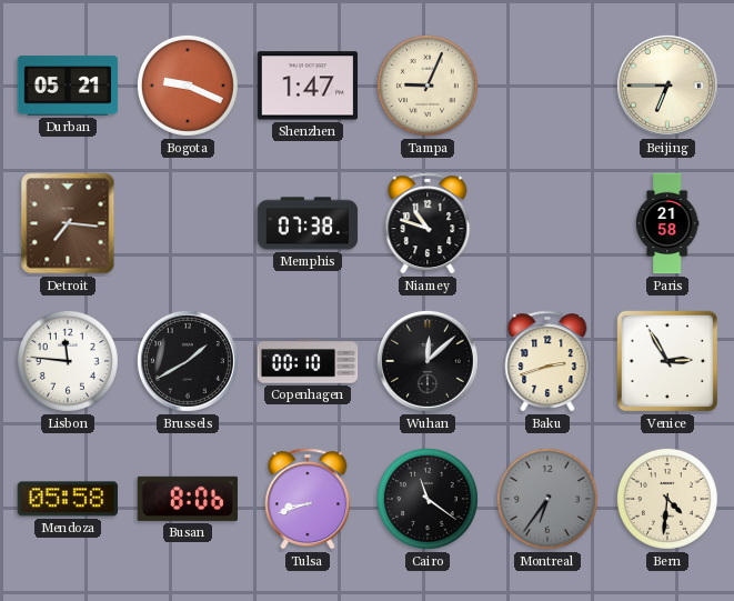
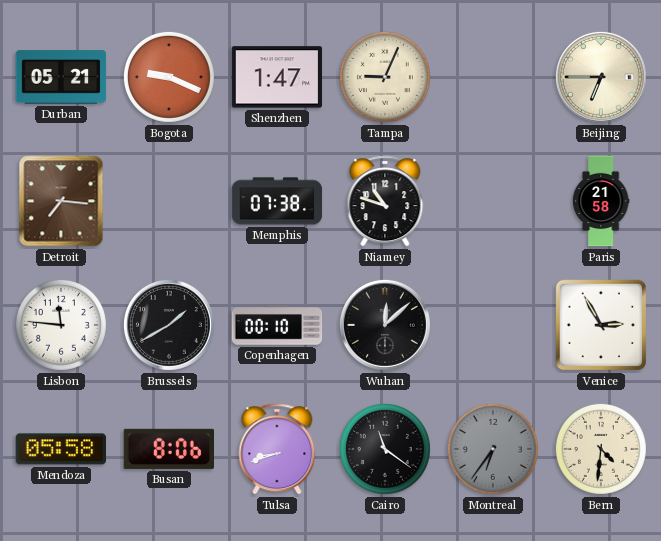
Baku: 2:42 -> none
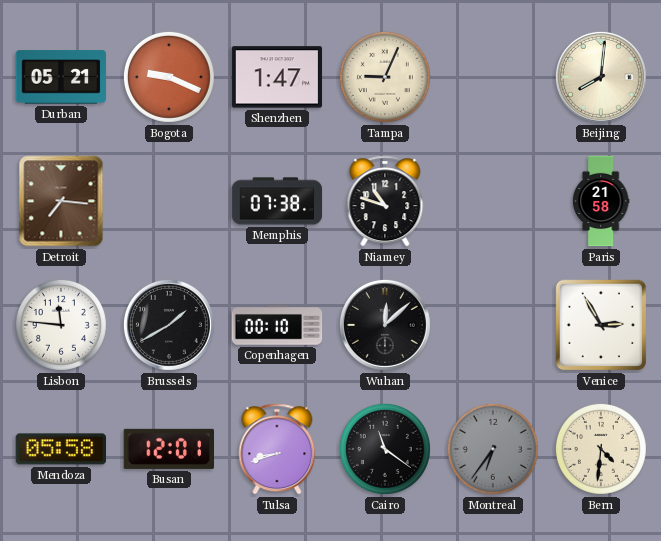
Beijing: 6:45 -> 8:01
Busan: 8:06 -> 12:01
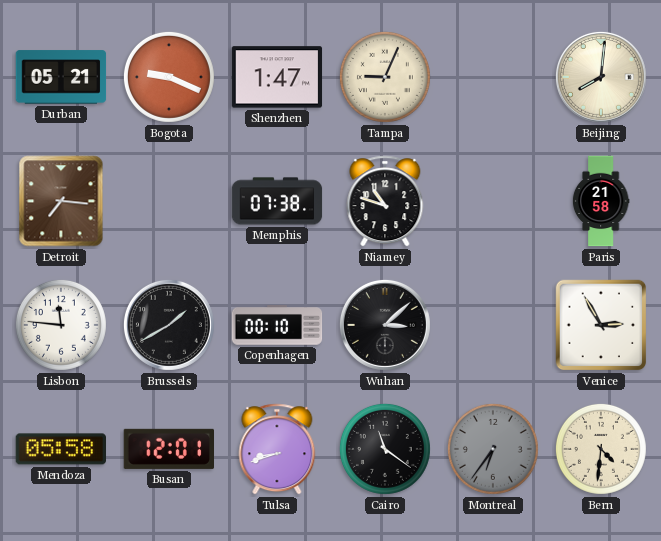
Wuhan: 12:08 -> 3:08
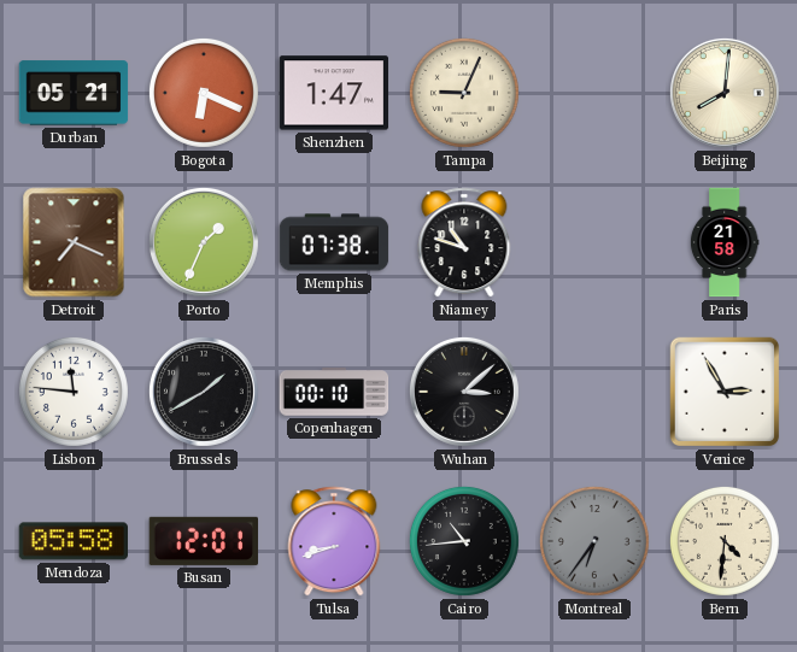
Bogota: 9:19 -> 6:19
Detroit: 7:16 -> 7:19
Porto: none -> 1:34
Cairo: 11:21 -> 10:44
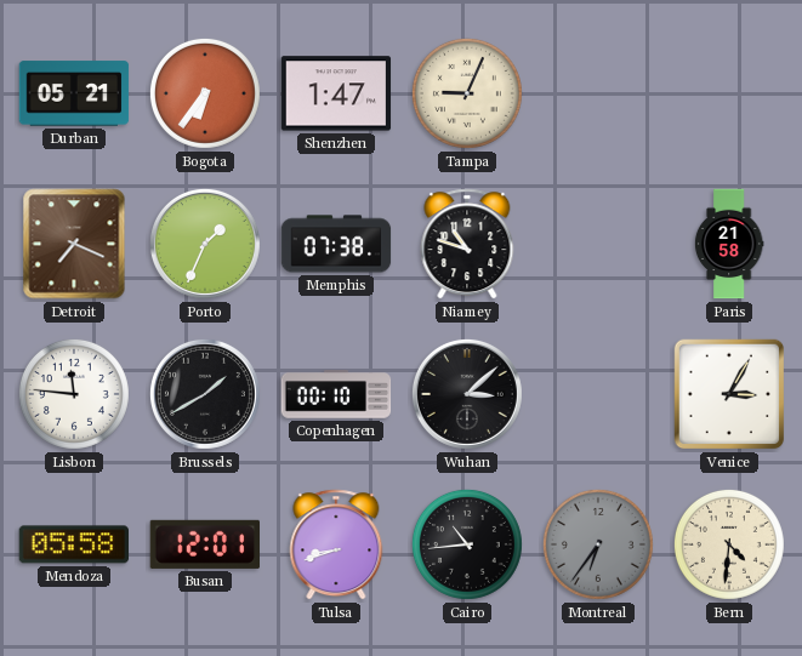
Bogota: 6:19 -> 6:36
Beijing: 8:01 -> none
Venice: 2:55 -> 3:05
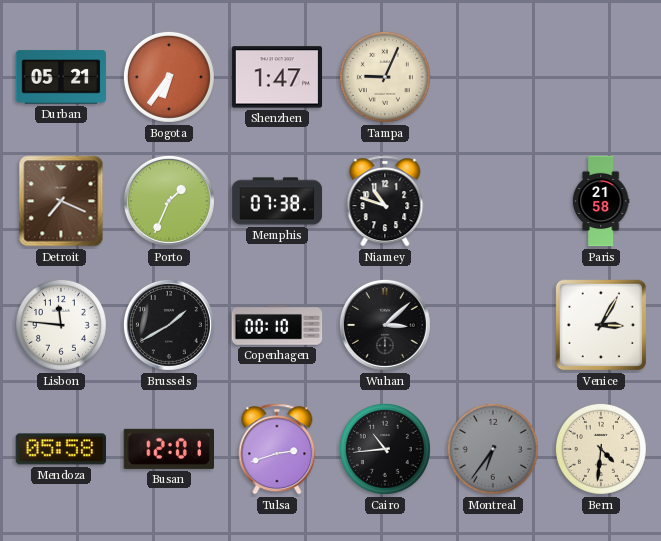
Tulsa: 8:42 -> 2:42
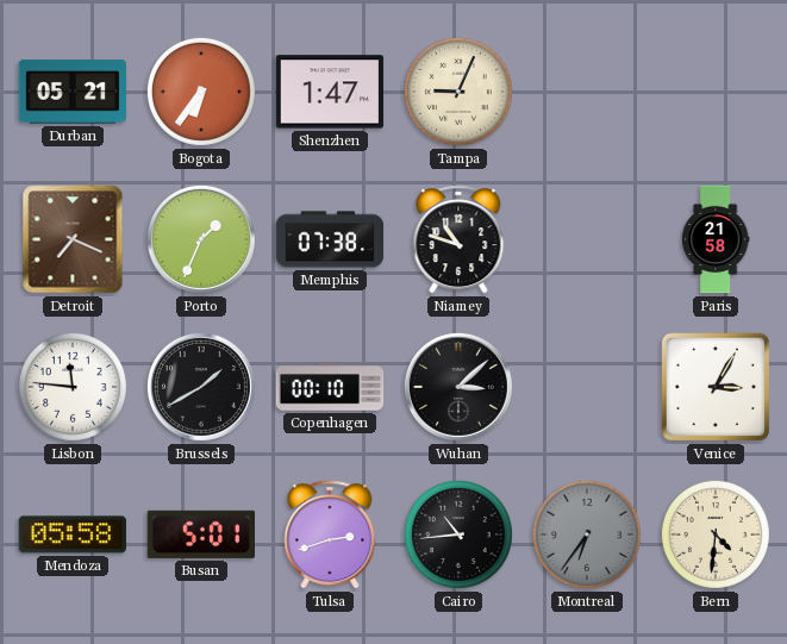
Busan: 12:01 -> 5:01
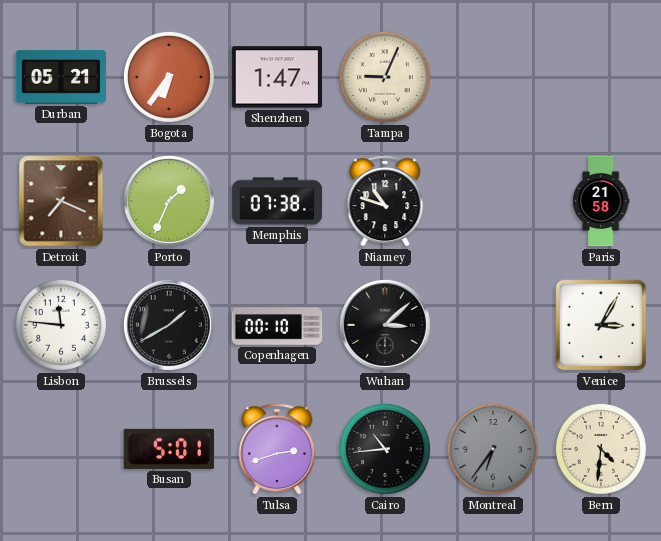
Mendoza: 05:58 -> none
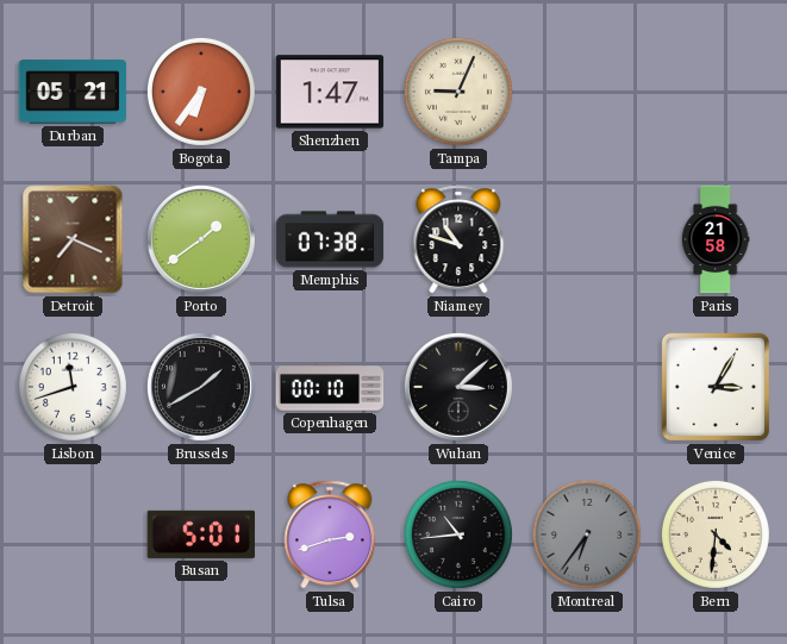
Porto: 1:34 -> 1:39
Lisbon: 11:46 -> 11:42
